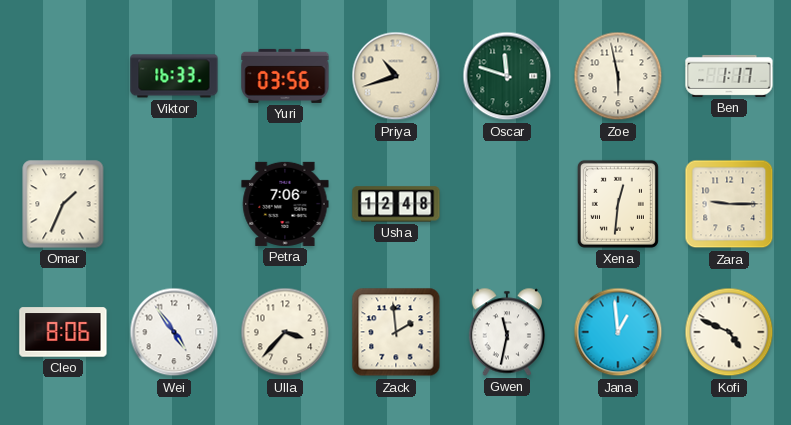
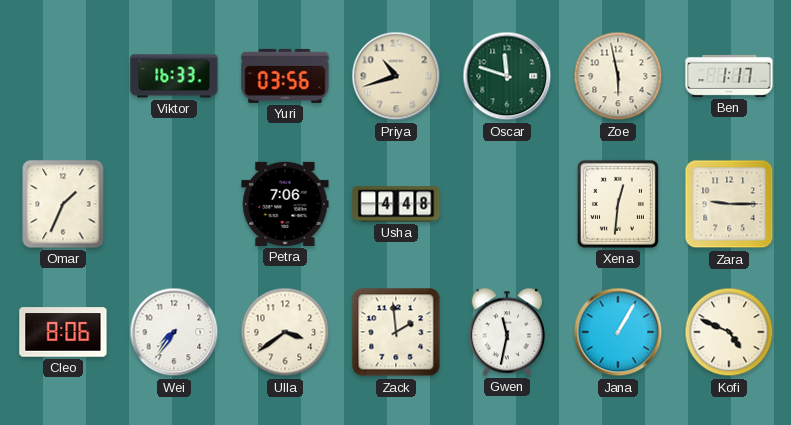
Usha: 12:48 -> 4:48
Wei: 4:54 -> 7:36
Ulla: 3:37 -> 3:39
Jana: 12:59 -> 1:05
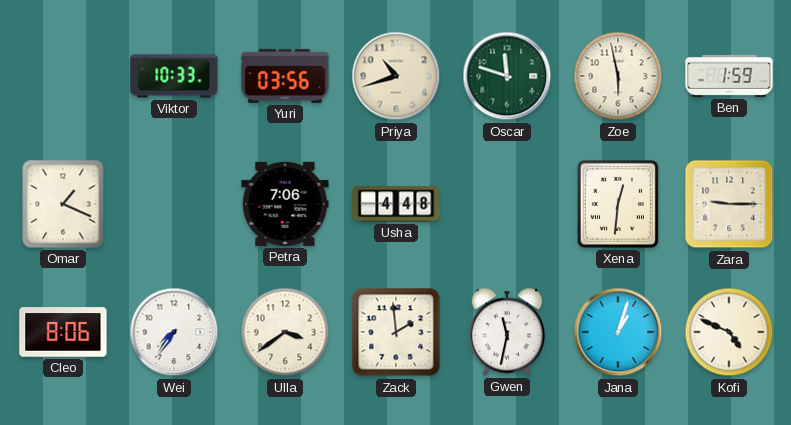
Viktor: 16:33 -> 10:33
Ben: 1:17 -> 1:59
Omar: 1:34 -> 1:19
Jana: 1:05 -> 1:03
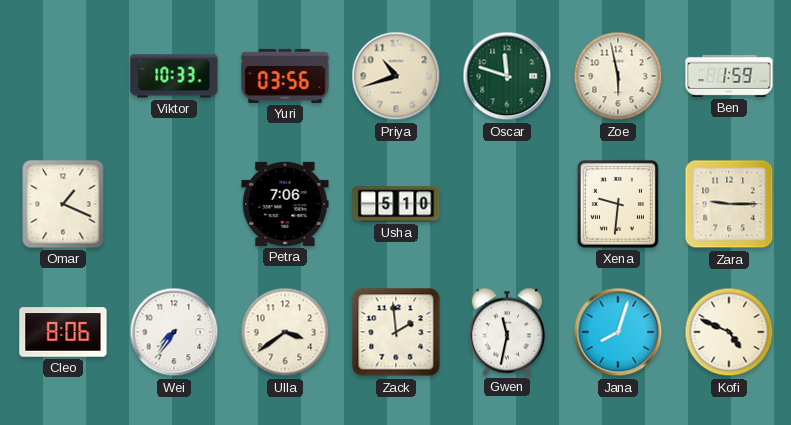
Usha: 4:48 -> 5:10
Xena: 12:31 -> 9:31
Jana: 1:03 -> 8:03
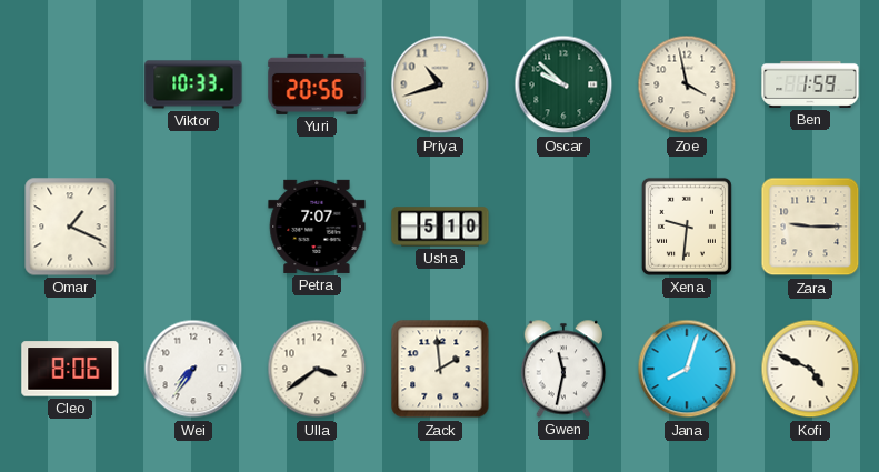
Yuri: 03:56 -> 20:56
Oscar: 11:48 -> 9:52
Zoe: 5:58 -> 3:58
Petra: 7:06 -> 7:07
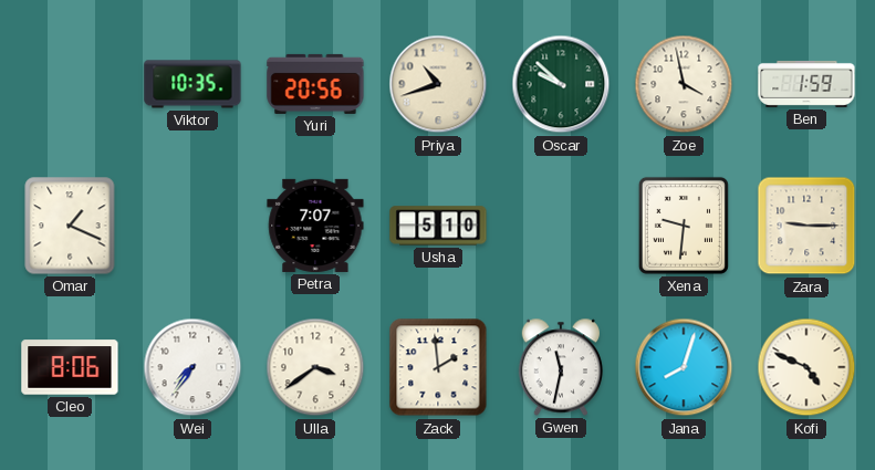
Viktor: 10:33 -> 10:35
